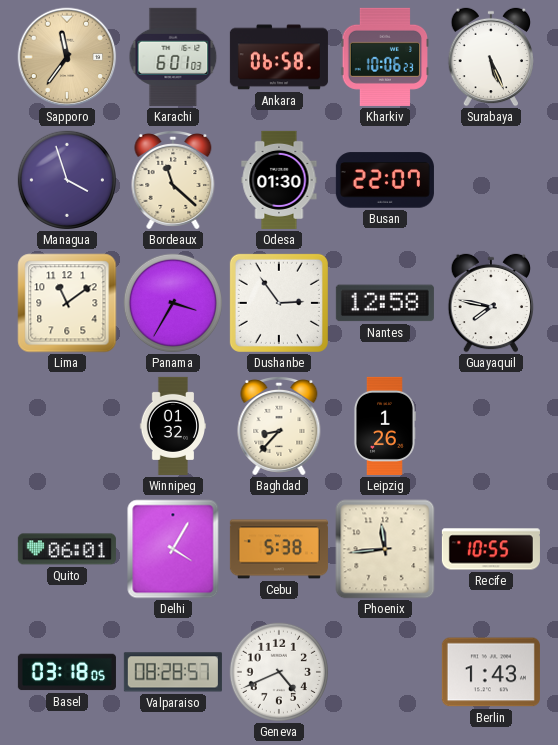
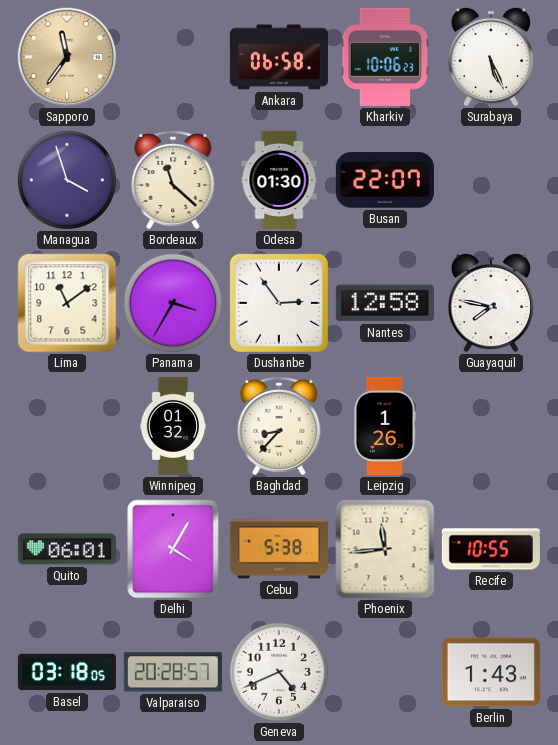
Karachi: 6:01 -> none
Valparaiso: 08:28 -> 20:28
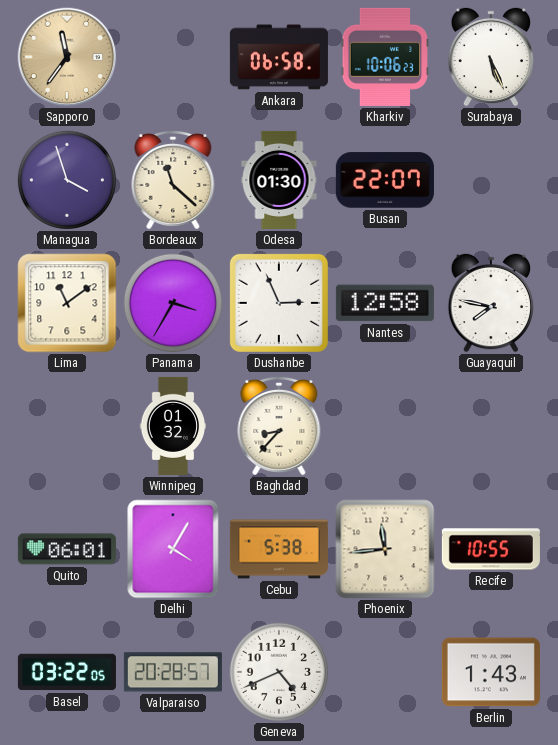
Dushanbe: 2:54 -> 2:56
Leipzig: 1:26 -> none
Basel: 03:18 -> 03:22
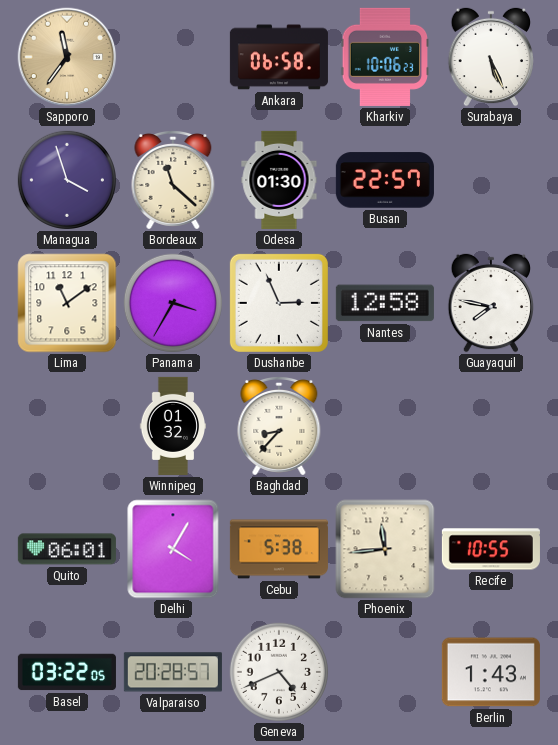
Busan: 22:07 -> 22:57
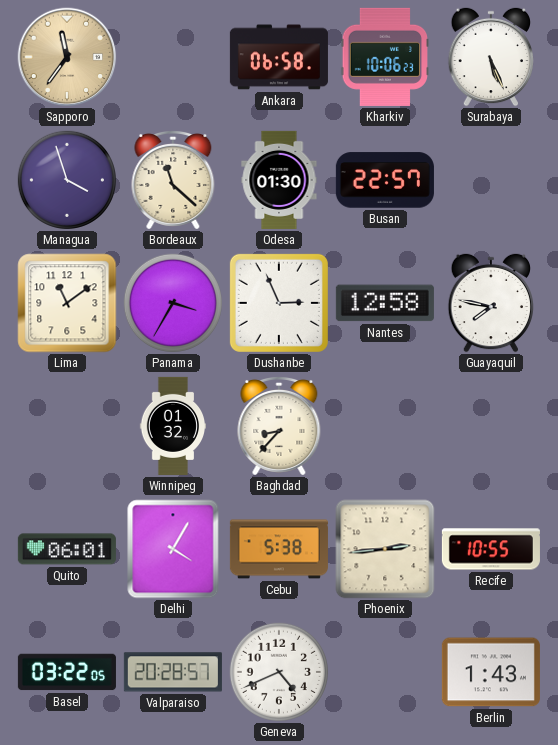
Phoenix: 11:44 -> 2:44
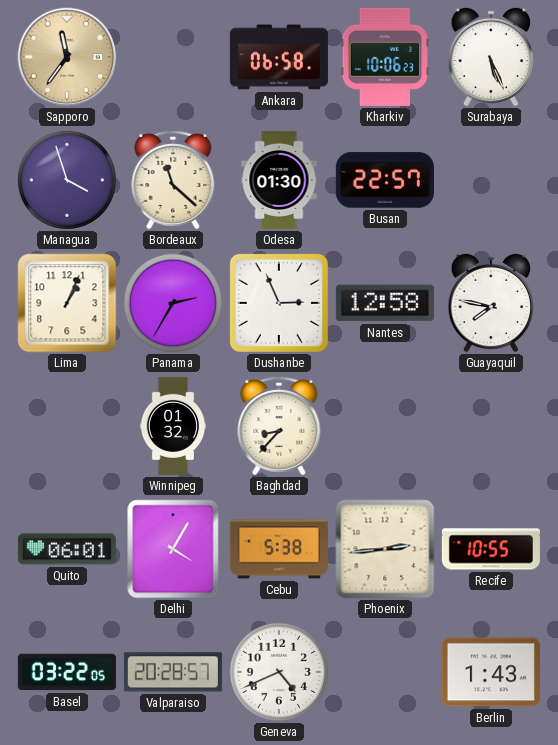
Lima: 11:09 -> 1:04
Panama: 3:35 -> 2:35
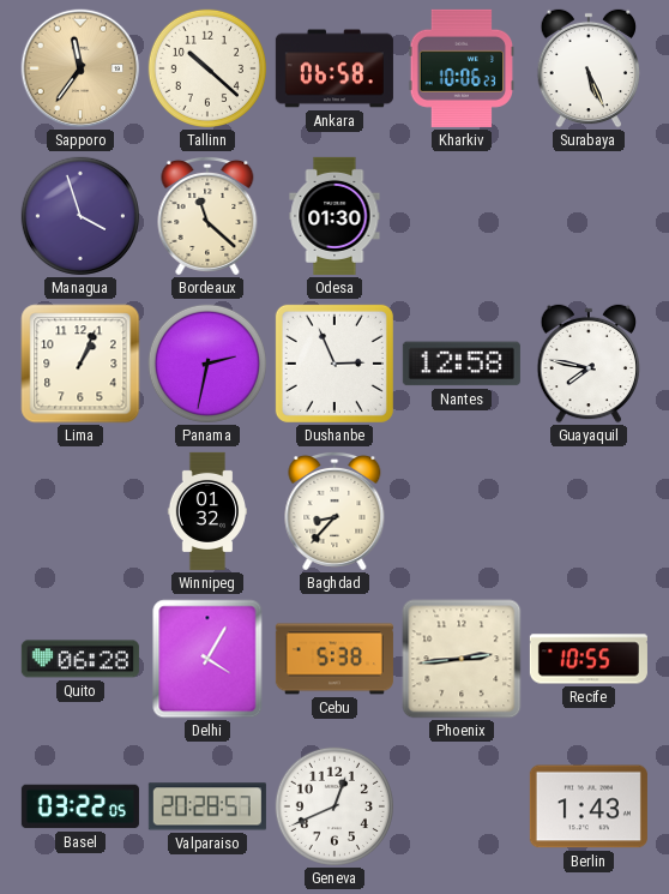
Tallinn: none -> 10:22
Busan: 22:57 -> none
Panama: 2:35 -> 2:32
Quito: 06:01 -> 06:28
Geneva: 4:41 -> 12:41
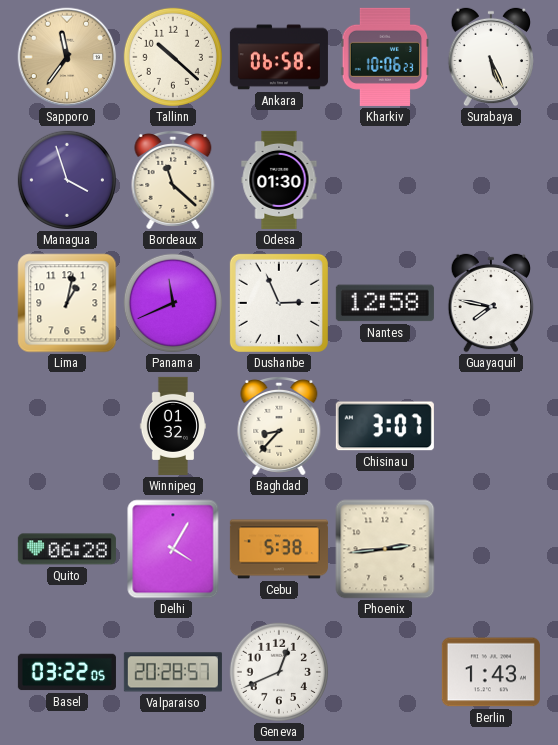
Lima: 1:04 -> 1:02
Panama: 2:32 -> 11:41
Chisinau: none -> 3:07
Recife: 10:55 -> none
